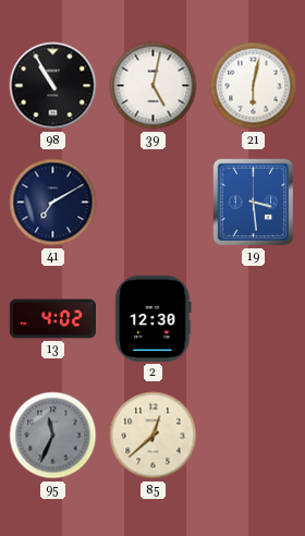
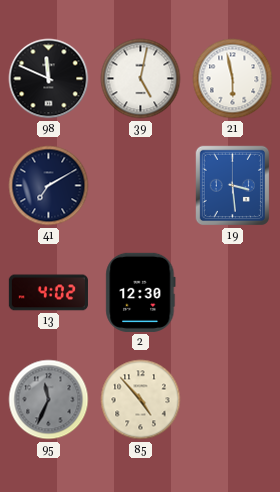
98: 10:55 -> 11:49
21: 6:02 -> 5:58
85: 12:38 -> 4:53
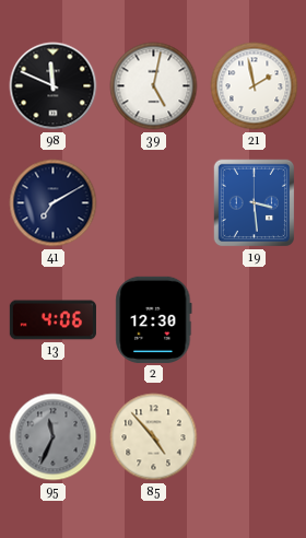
21: 5:58 -> 1:58
13: 4:02 -> 4:06
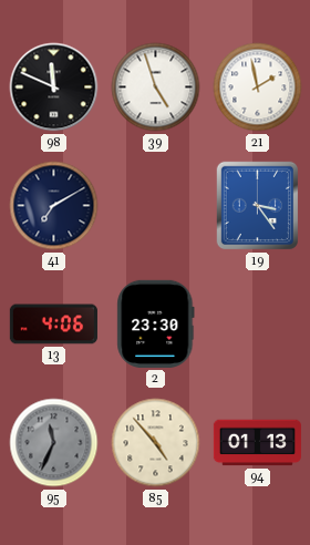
39: 5:02 -> 4:57
19: 3:29 -> 3:24
2: 12:30 -> 23:30
94: none -> 01:13
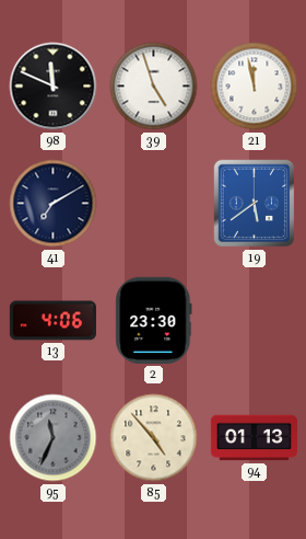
21: 1:58 -> 11:58
19: 3:24 -> 5:39
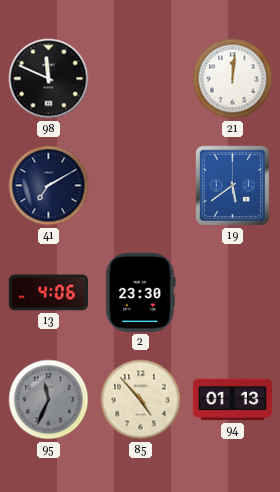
39: 4:57 -> none
21: 11:58 -> 12:01
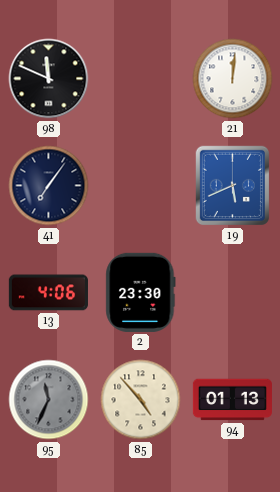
41: 7:10 -> 7:06
19: 5:39 -> 5:41
